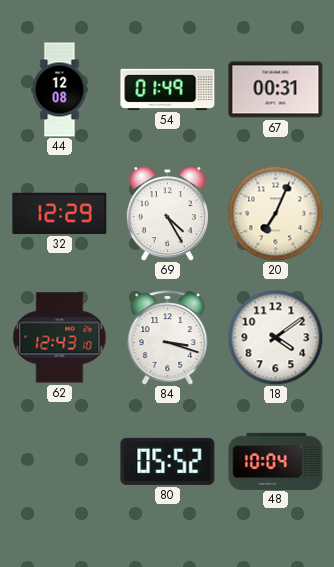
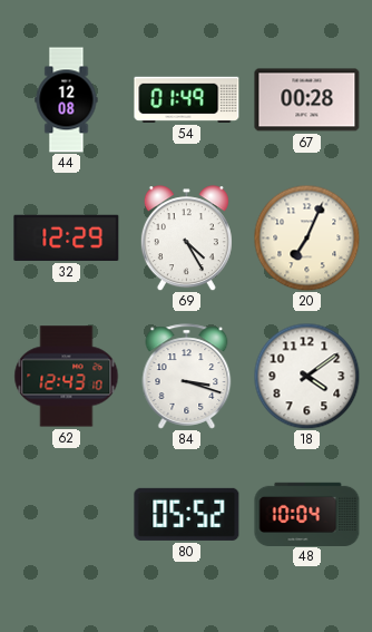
67: 00:31 -> 00:28
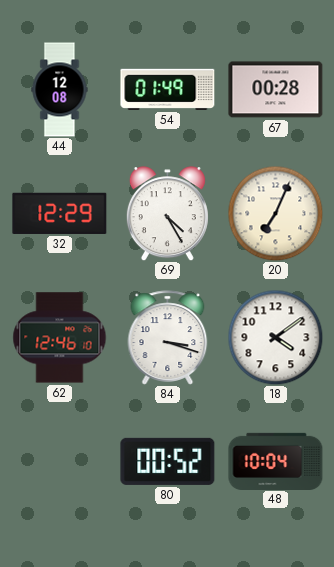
62: 12:43 -> 12:46
80: 05:52 -> 00:52
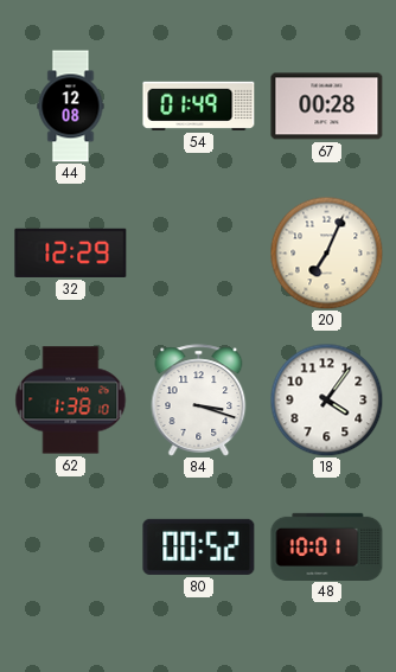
69: 4:25 -> none
62: 12:46 -> 1:38
18: 4:09 -> 4:06
48: 10:04 -> 10:01
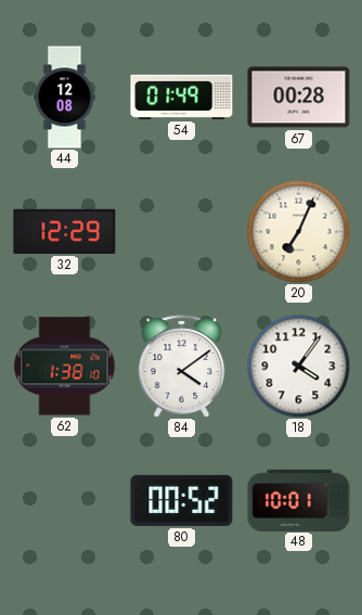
84: 3:18 -> 4:09
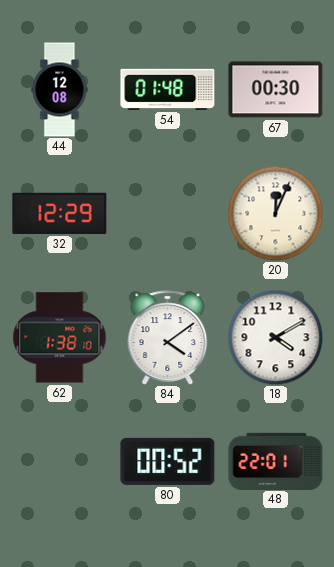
54: 01:49 -> 01:48
67: 00:28 -> 00:30
20: 7:04 -> 12:04
18: 4:06 -> 4:10
48: 10:01 -> 22:01
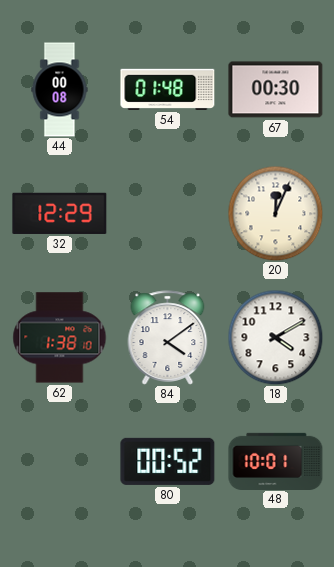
44: 12:08 -> 00:08
48: 22:01 -> 10:01
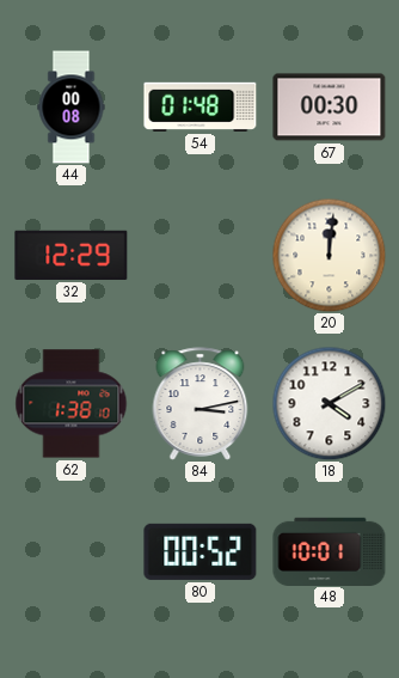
20: 12:04 -> 12:01
84: 4:09 -> 3:13
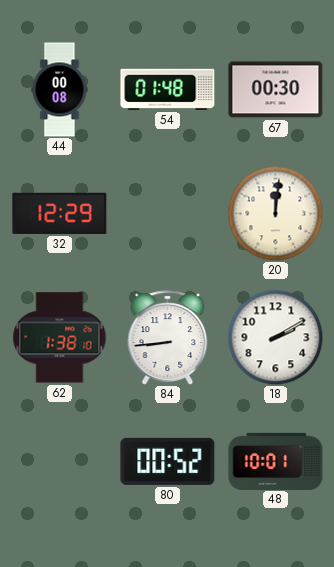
84: 3:13 -> 8:44
18: 4:10 -> 2:10
